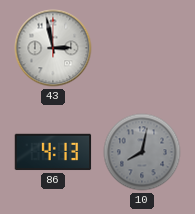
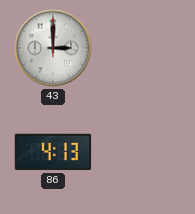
43: 2:58 -> 3:00
10: 8:02 -> none
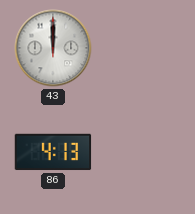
43: 3:00 -> 12:00
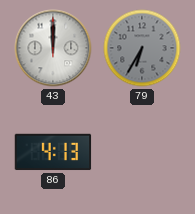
79: none -> 6:35
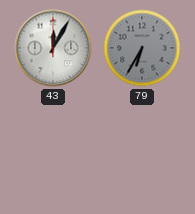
43: 12:00 -> 12:05
86: 4:13 -> none
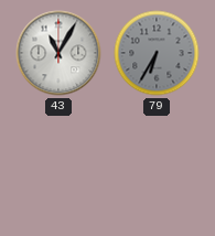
43: 12:05 -> 11:05
